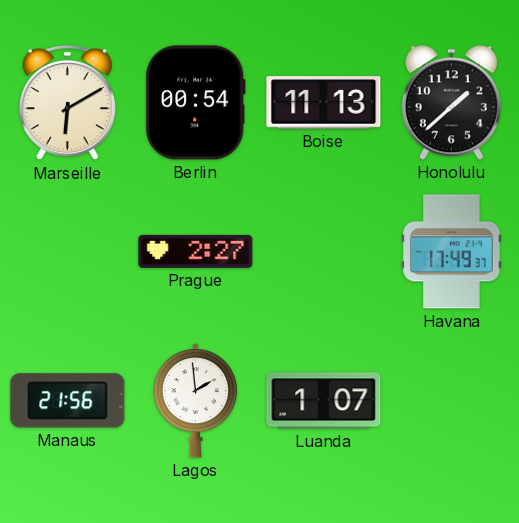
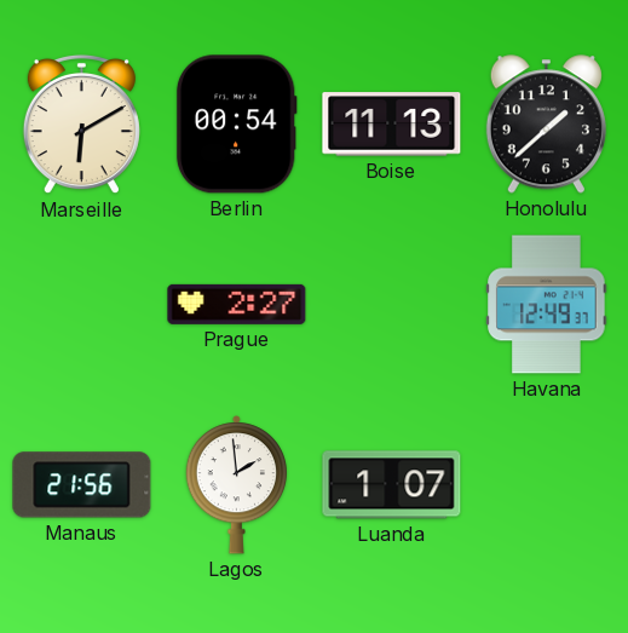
Havana: 17:49 -> 12:49
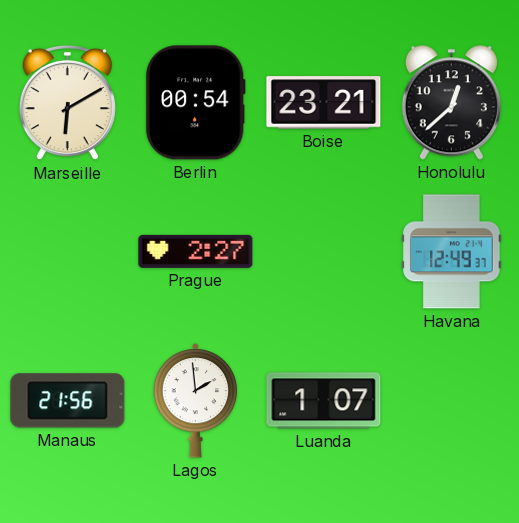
Boise: 11:13 -> 23:21
Honolulu: 1:38 -> 12:38
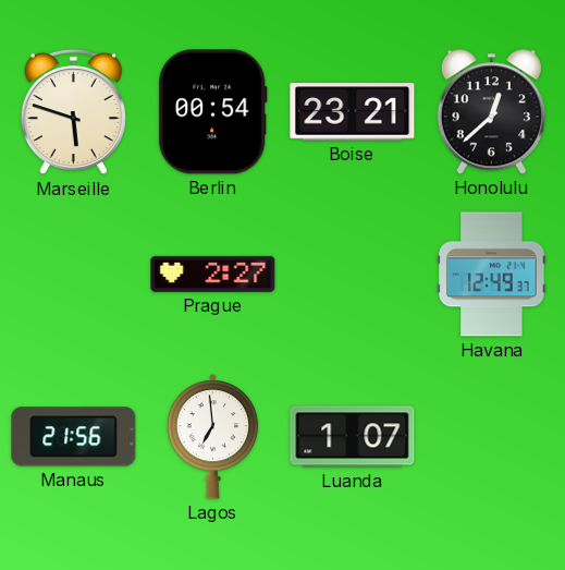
Marseille: 6:10 -> 5:48
Lagos: 1:59 -> 6:59
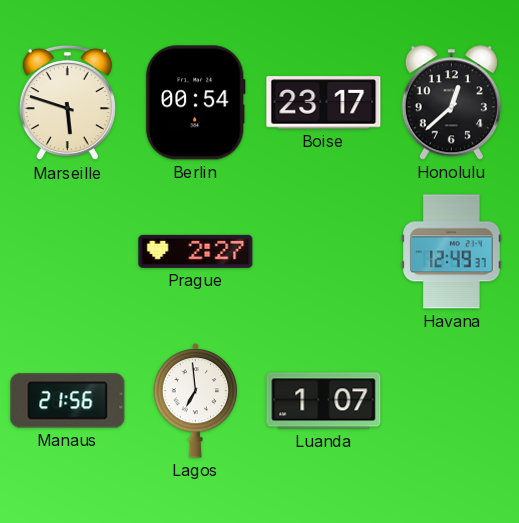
Boise: 23:21 -> 23:17
